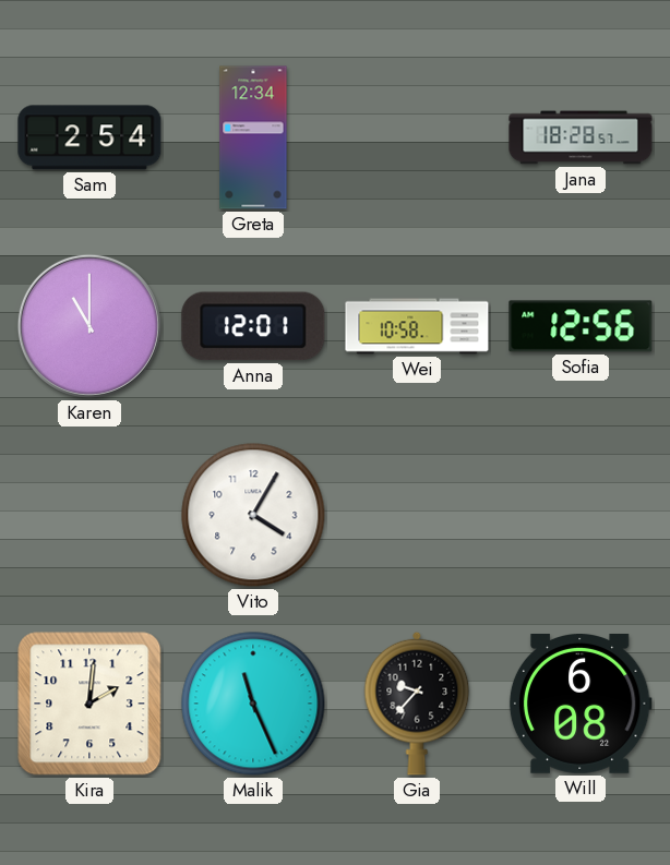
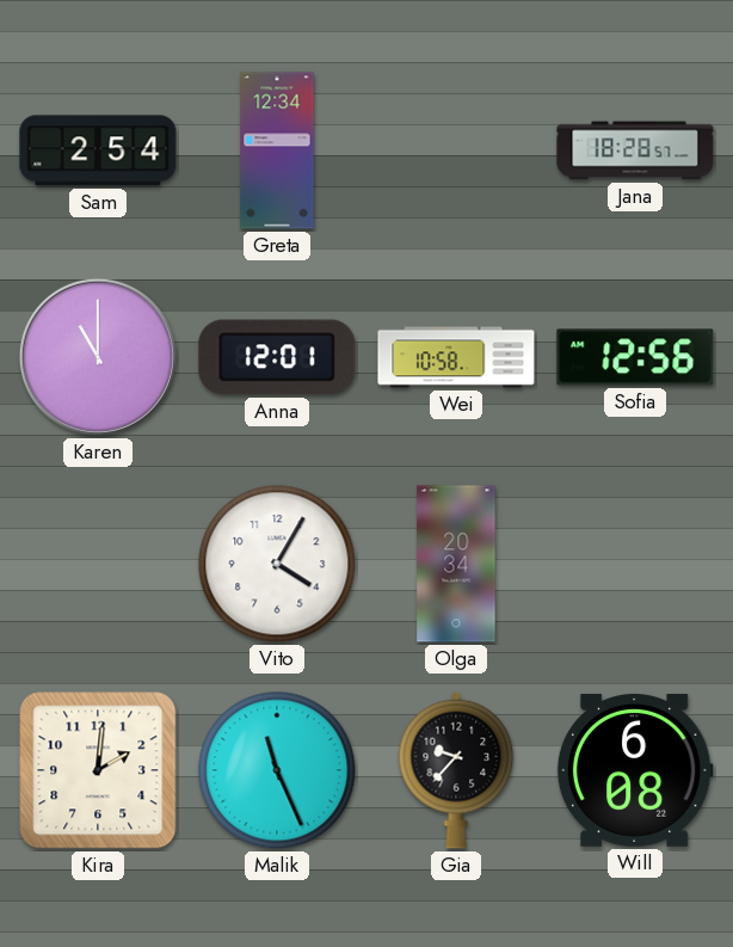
Olga: none -> 20:34
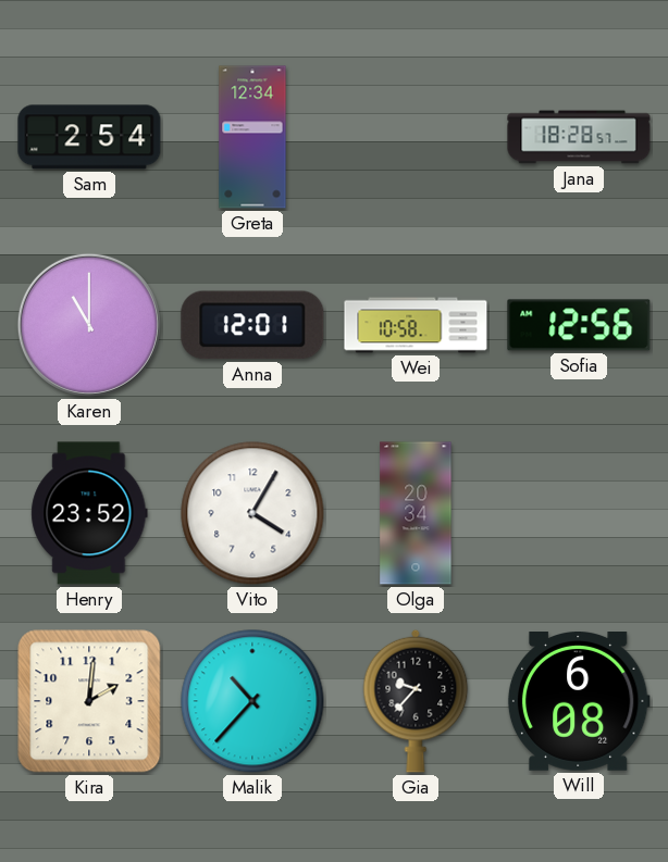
Henry: none -> 23:52
Malik: 11:26 -> 10:37
